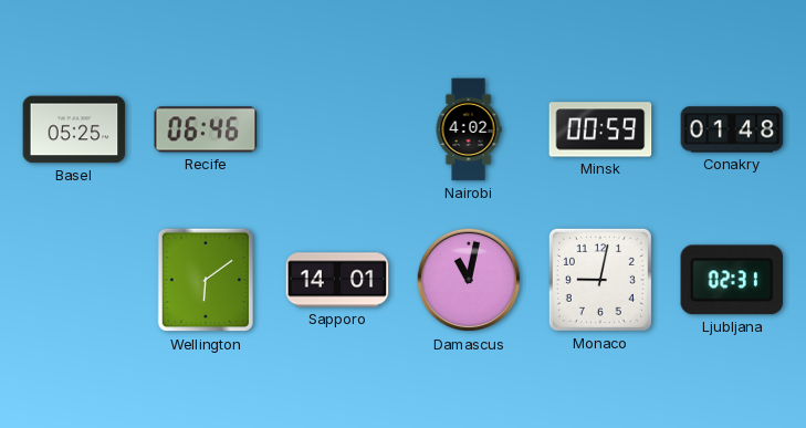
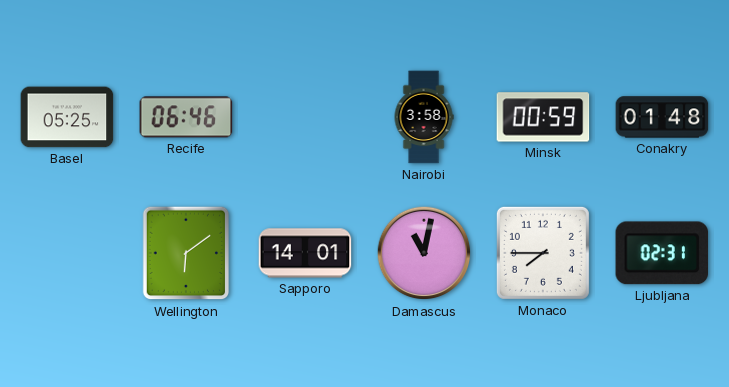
Nairobi: 4:02 -> 3:58
Monaco: 9:02 -> 7:45
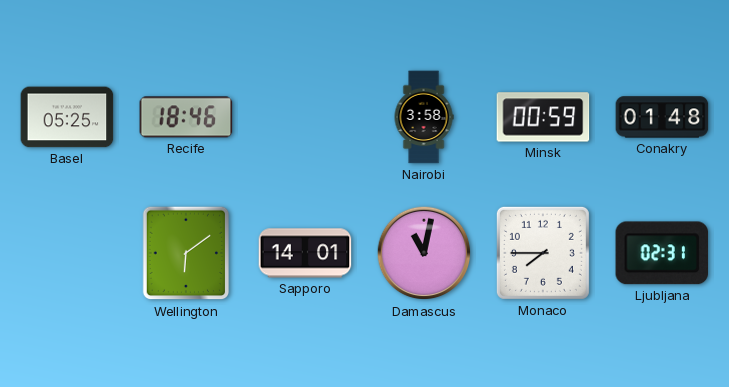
Recife: 06:46 -> 18:46
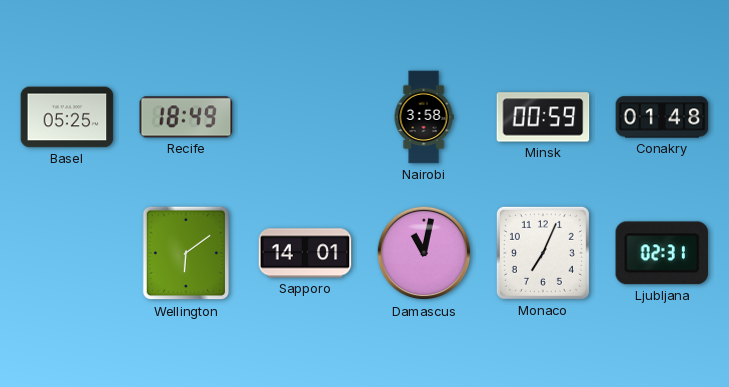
Recife: 18:46 -> 18:49
Monaco: 7:45 -> 7:04
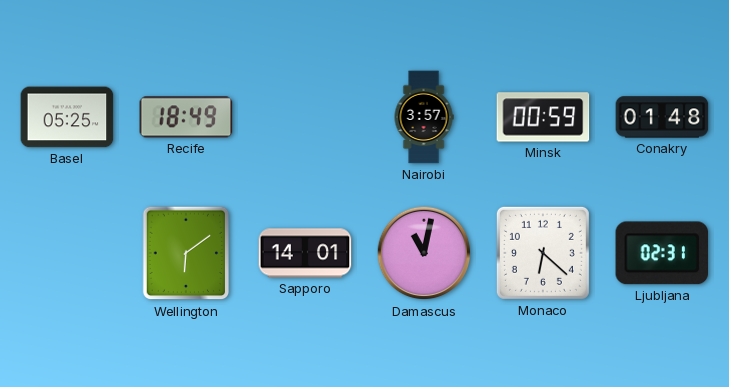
Nairobi: 3:58 -> 3:57
Monaco: 7:04 -> 6:22
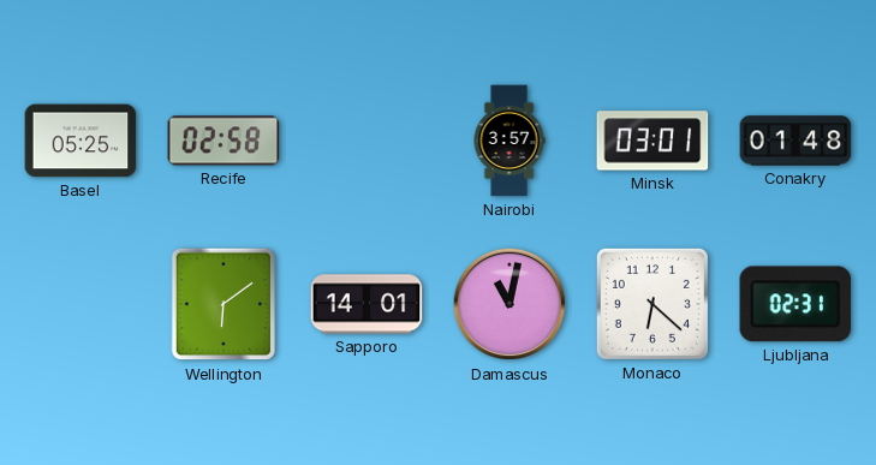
Recife: 18:49 -> 02:58
Minsk: 00:59 -> 03:01
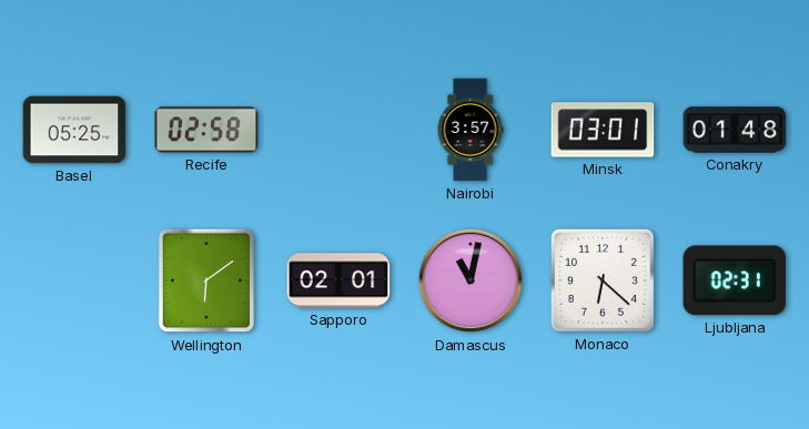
Sapporo: 14:01 -> 02:01
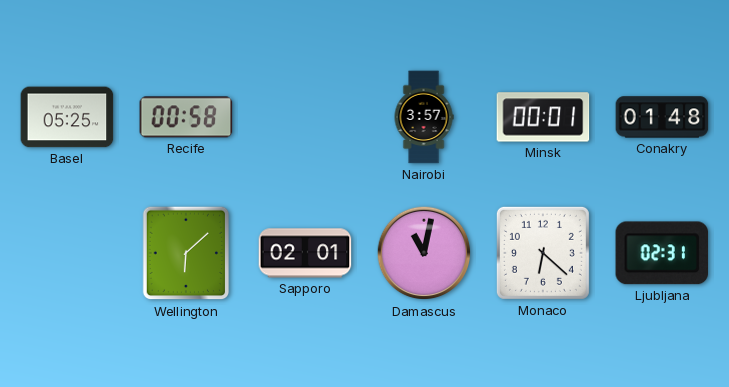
Recife: 02:58 -> 00:58
Minsk: 03:01 -> 00:01
Wellington: 6:09 -> 6:08
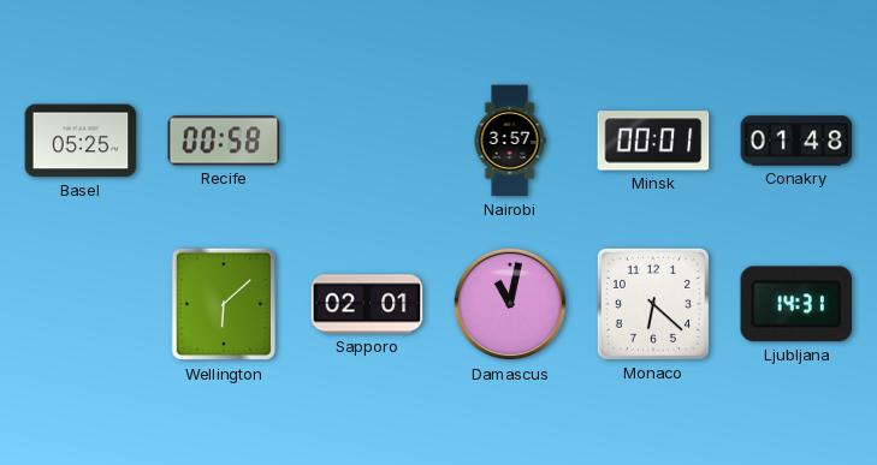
Ljubljana: 02:31 -> 14:31
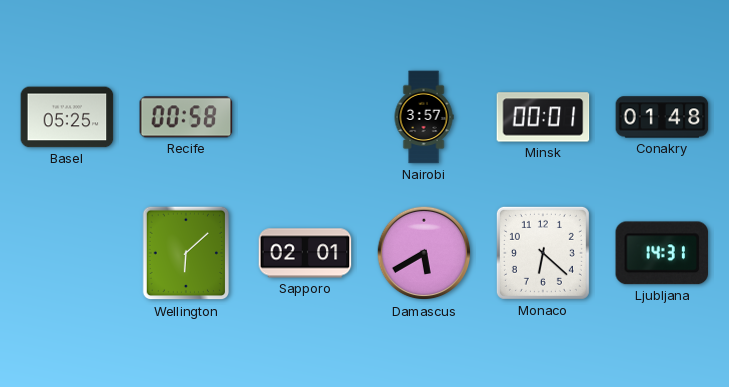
Damascus: 11:02 -> 5:40
